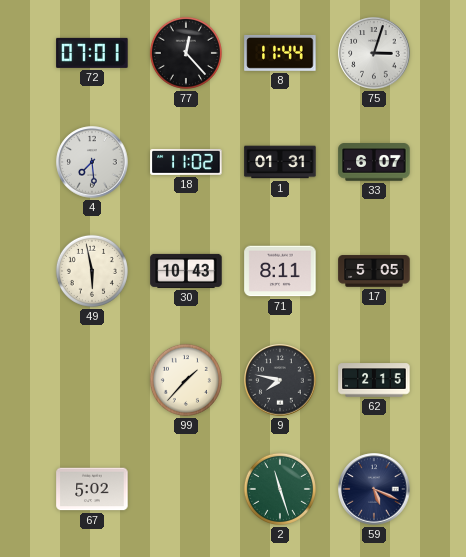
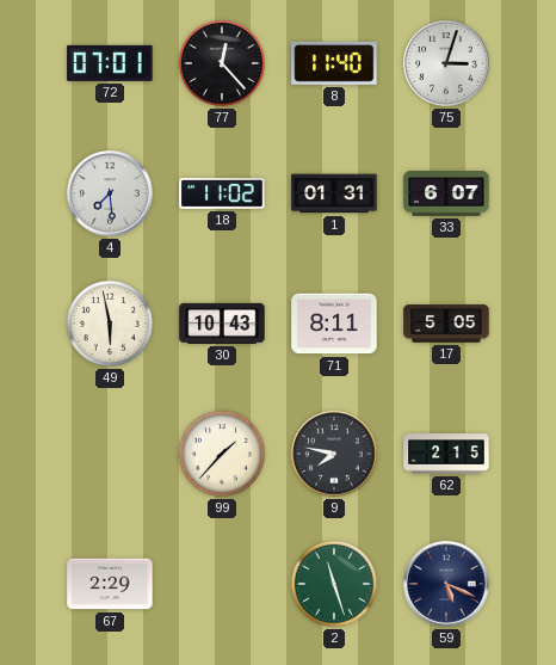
8: 11:44 -> 11:40
67: 5:02 -> 2:29
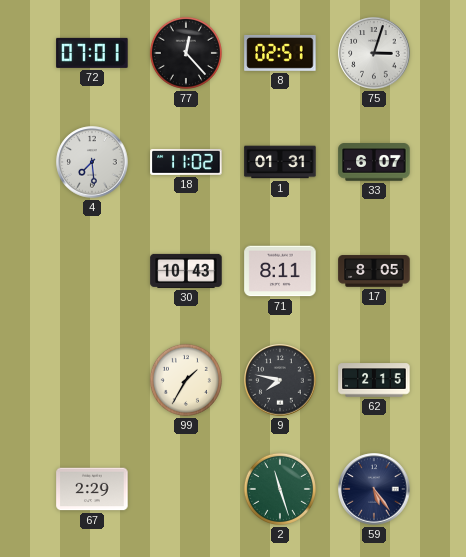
8: 11:40 -> 02:51
49: 5:58 -> none
17: 5:05 -> 8:05
99: 1:37 -> 1:35
59: 5:19 -> 5:24
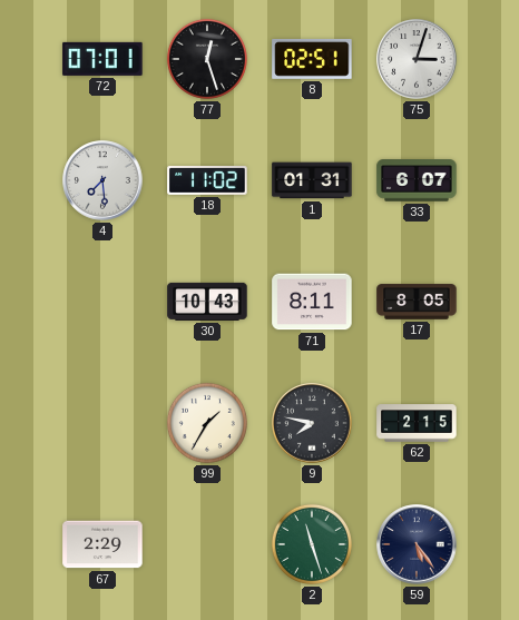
77: 12:23 -> 12:27
